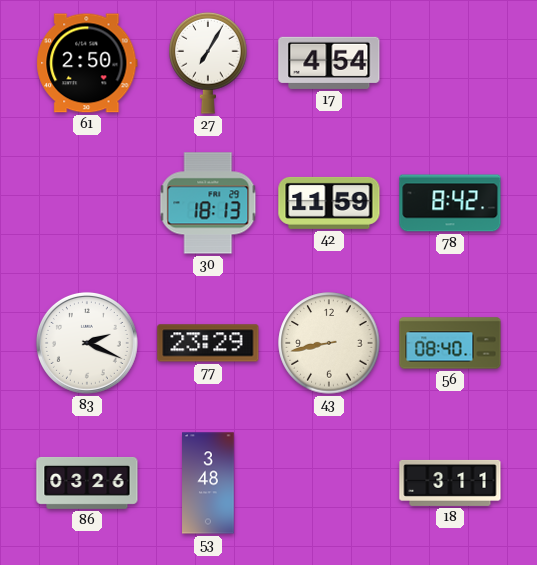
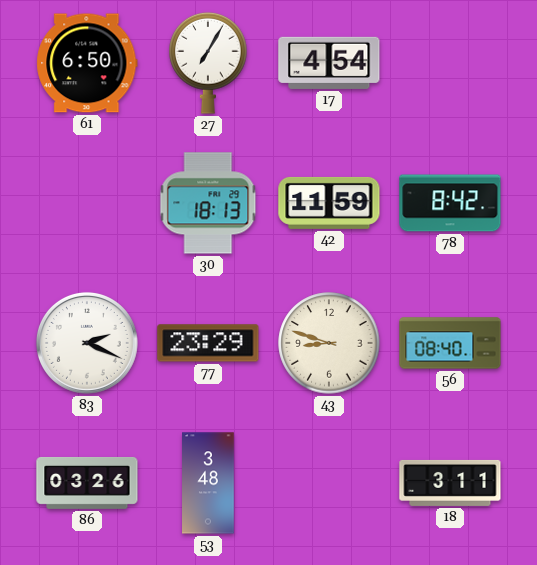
61: 2:50 -> 6:50
43: 8:43 -> 8:48
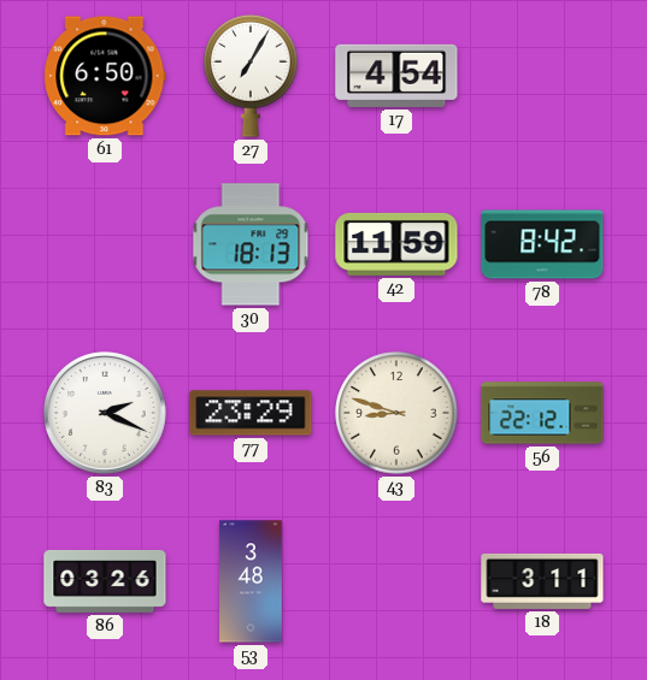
56: 08:40 -> 22:12
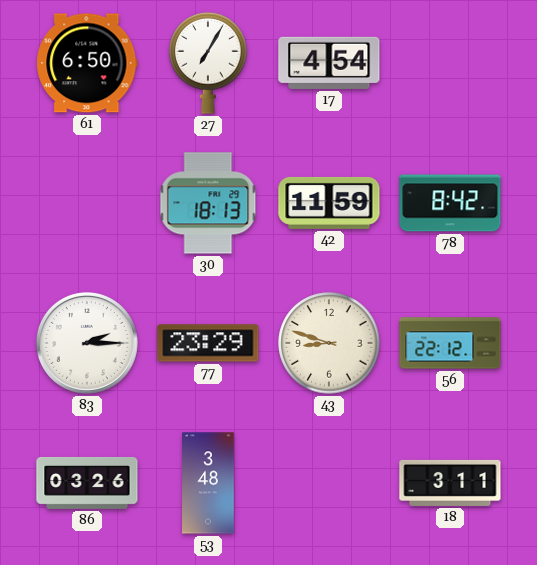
83: 2:19 -> 2:15
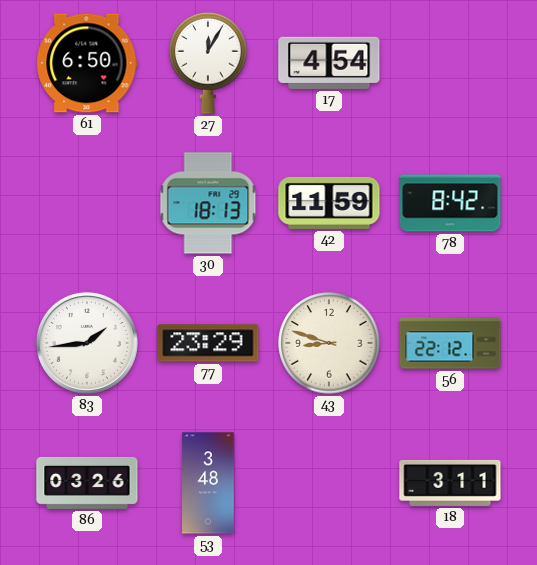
27: 7:05 -> 12:05
83: 2:15 -> 1:44
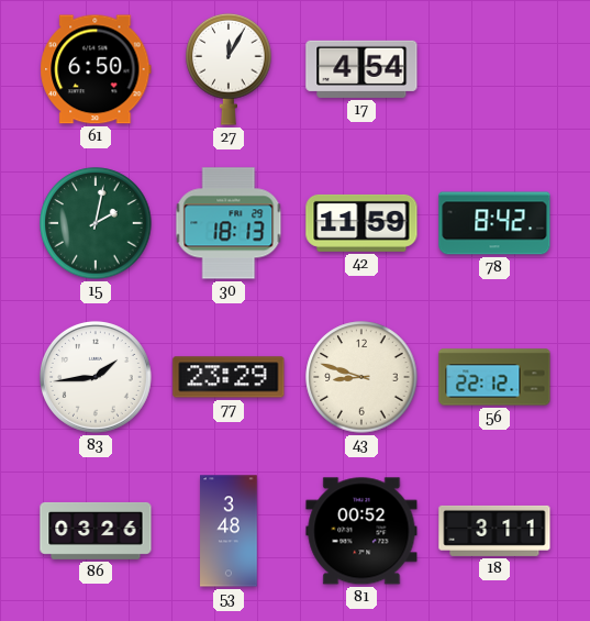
15: none -> 2:02
81: none -> 00:52
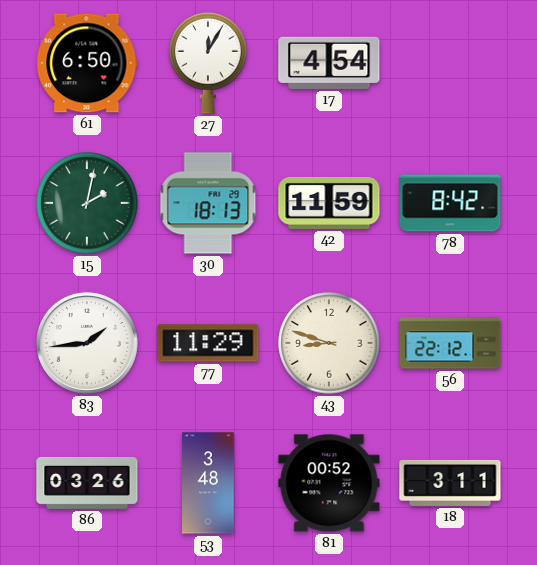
77: 23:29 -> 11:29
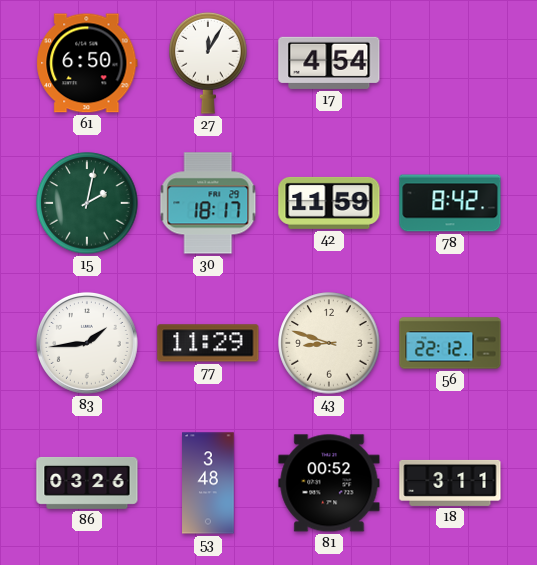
30: 18:13 -> 18:17
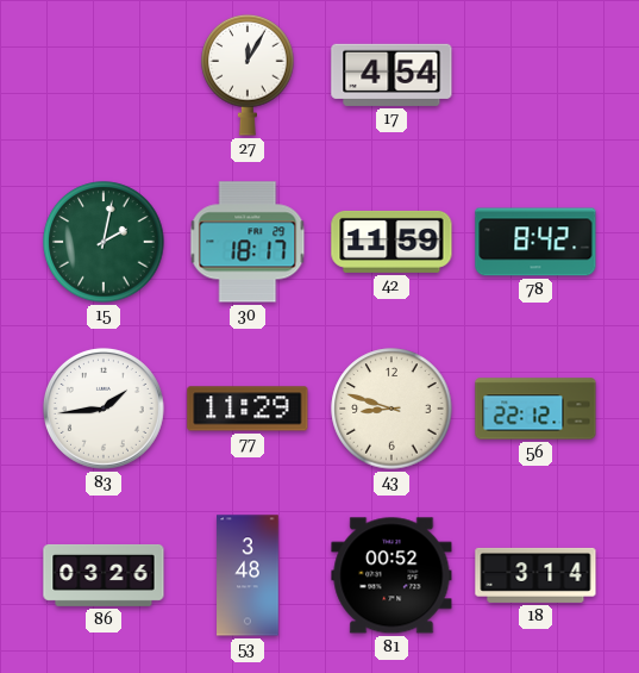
61: 6:50 -> none
18: 3:11 -> 3:14
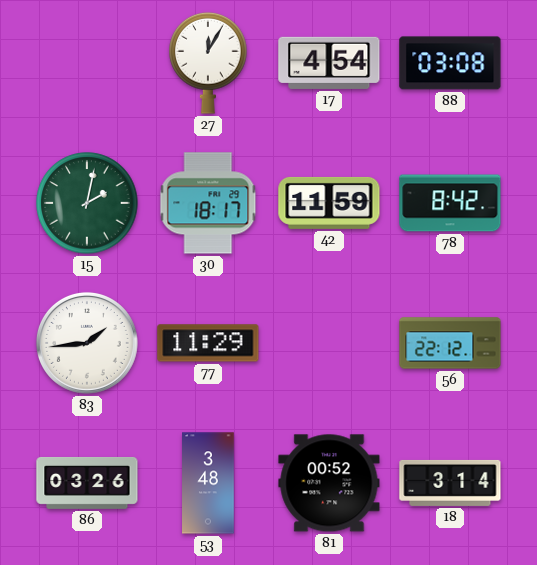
88: none -> 03:08
43: 8:48 -> none
